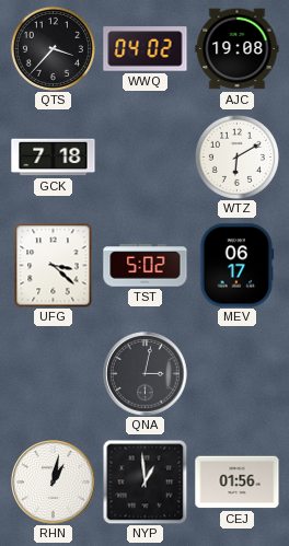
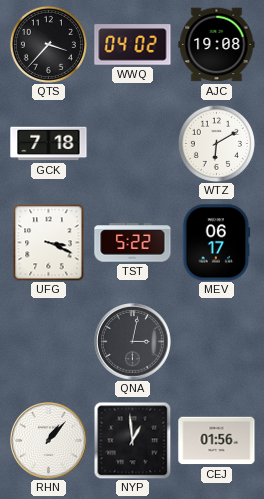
UFG: 3:22 -> 3:19
TST: 5:02 -> 5:22
RHN: 1:02 -> 1:07
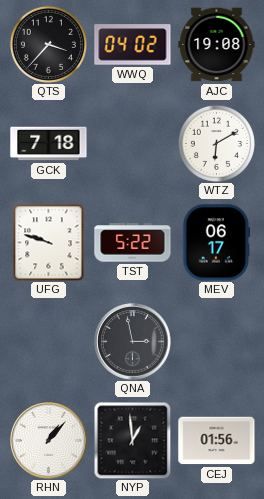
UFG: 3:19 -> 9:48
QNA: 3:02 -> 2:58
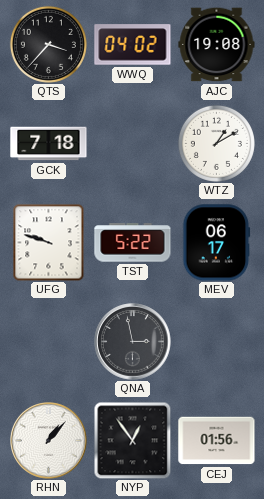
WTZ: 6:10 -> 1:10
NYP: 12:59 -> 12:54
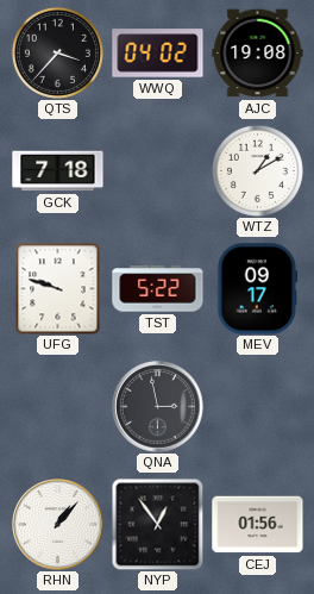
MEV: 06:17 -> 09:17
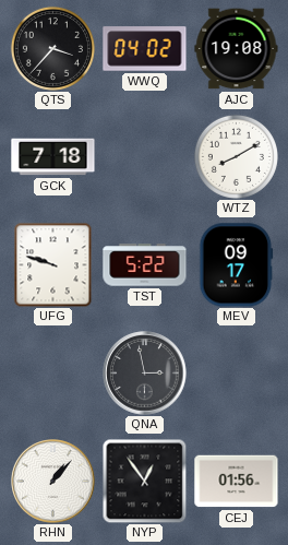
WTZ: 1:10 -> 8:10
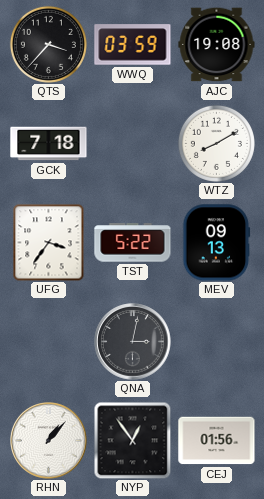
WWQ: 04:02 -> 03:59
UFG: 9:48 -> 3:36
MEV: 09:17 -> 09:13
QNA: 2:58 -> 3:02
